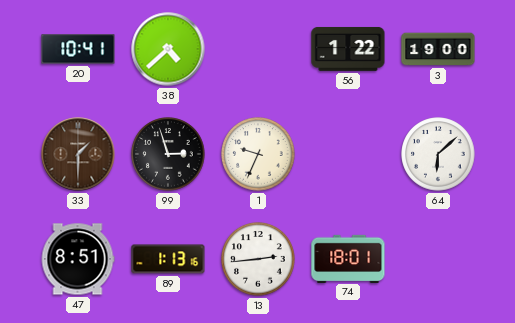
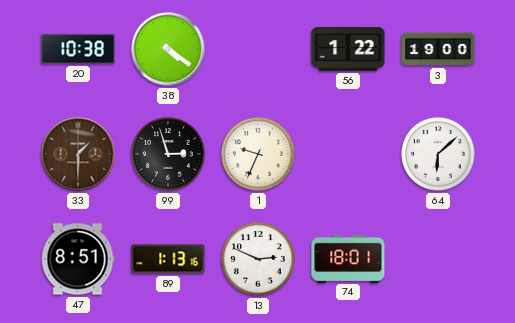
20: 10:41 -> 10:38
38: 4:38 -> 4:21
13: 2:44 -> 2:49
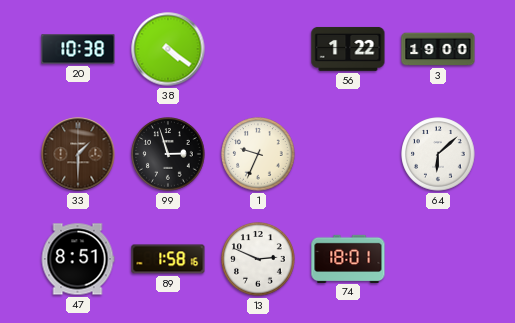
89: 1:13 -> 1:58
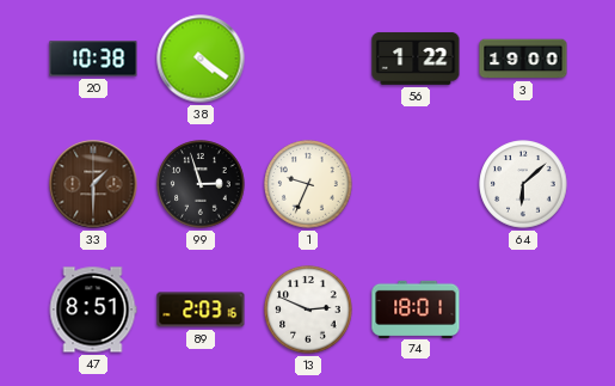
89: 1:58 -> 2:03
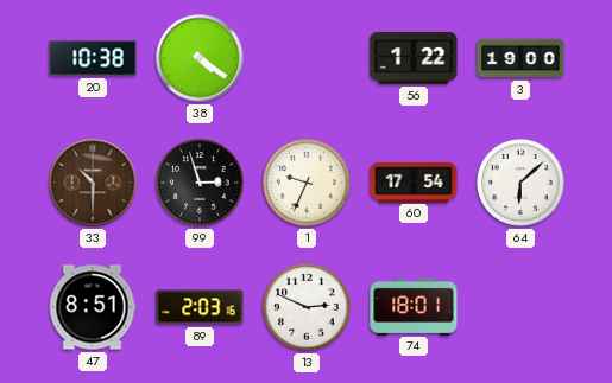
33: 1:30 -> 10:30
60: none -> 17:54
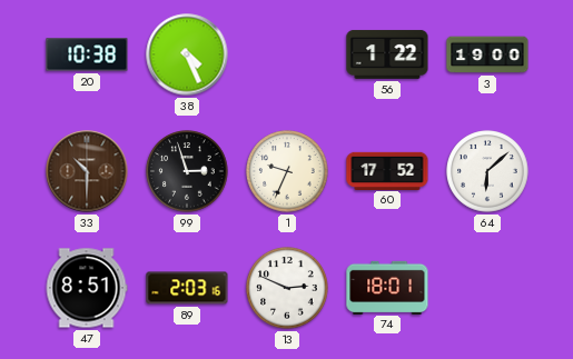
38: 4:21 -> 4:26
60: 17:54 -> 17:52
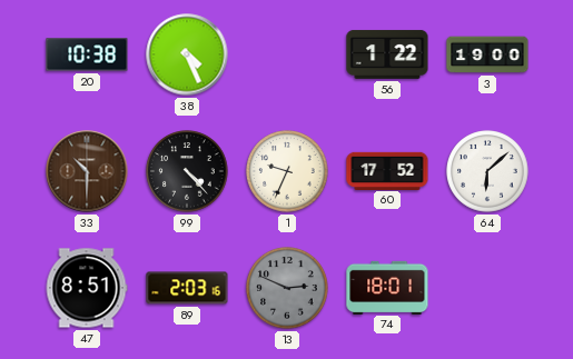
99: 2:57 -> 4:23
13 dial: white -> grey
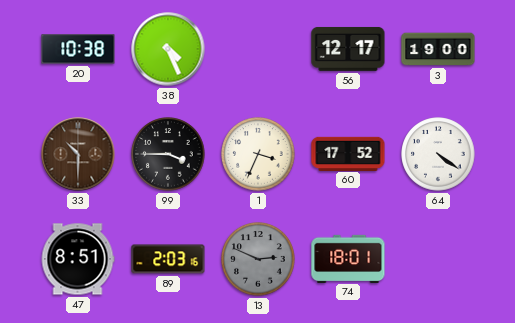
56: 1:22 -> 12:17
99: 4:23 -> 3:45
1: 9:34 -> 3:34
64: 6:08 -> 4:21
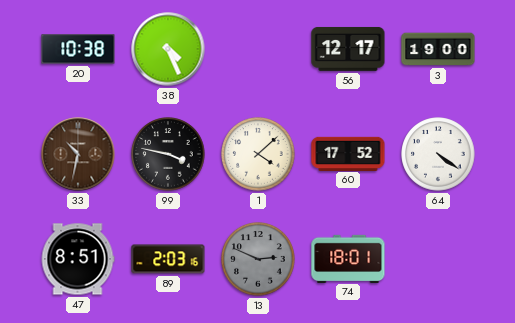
33: 10:30 -> 10:32
99: 3:45 -> 3:47
1: 3:34 -> 4:08
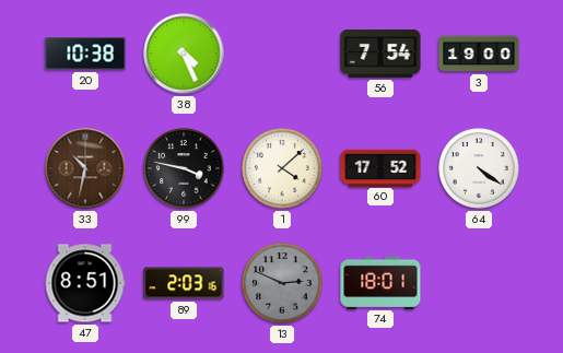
56: 12:17 -> 7:54
